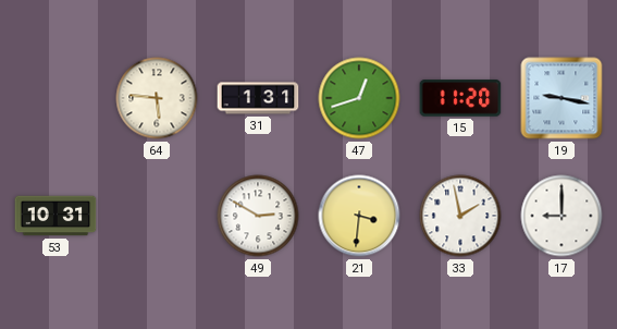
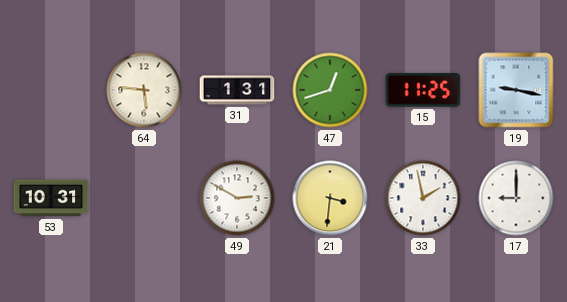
15: 11:20 -> 11:25
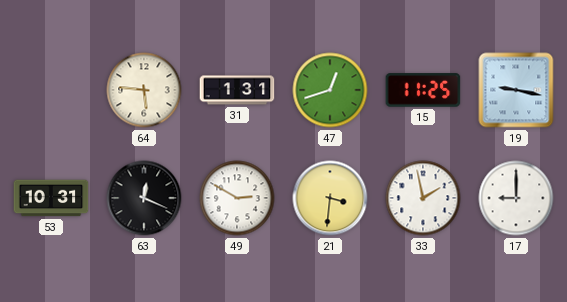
63: none -> 12:19
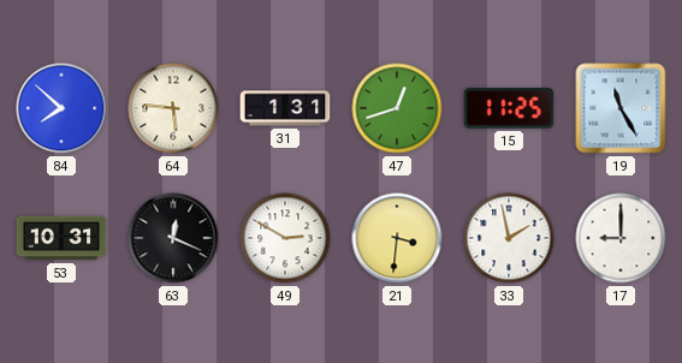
84: none -> 7:52
19: 9:17 -> 11:25
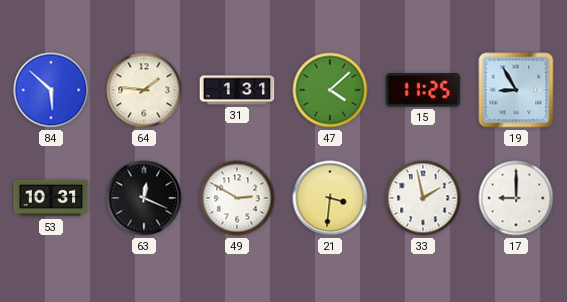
84: 7:52 -> 5:52
64: 5:46 -> 1:46
47: 12:42 -> 4:08
19: 11:25 -> 8:55
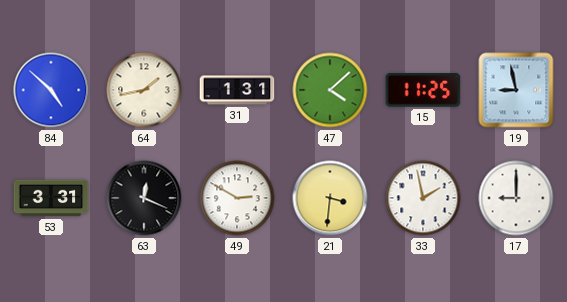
84: 5:52 -> 4:52
64: 1:46 -> 1:43
19: 8:55 -> 8:58
53: 10:31 -> 3:31
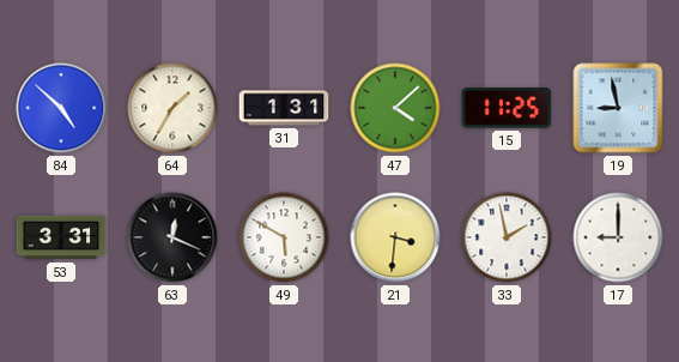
64: 1:43 -> 1:35
49: 2:50 -> 5:50
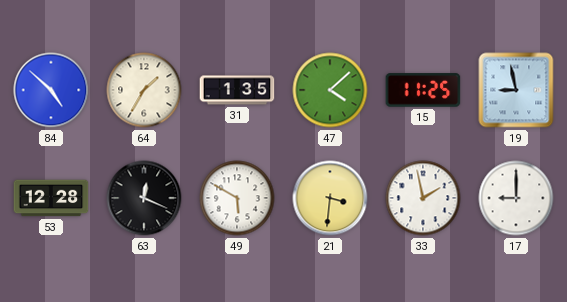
31: 1:31 -> 1:35
53: 3:31 -> 12:28
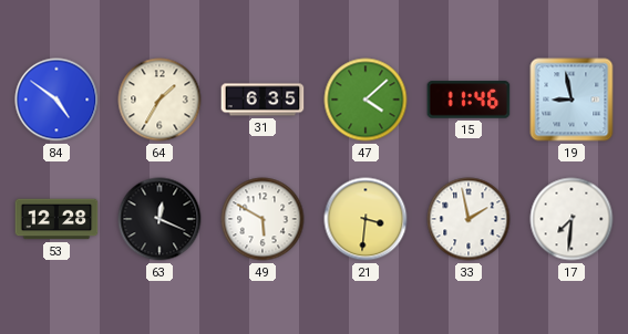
84: 4:52 -> 4:51
31: 1:35 -> 6:35
15: 11:25 -> 11:46
17: 9:00 -> 7:31
